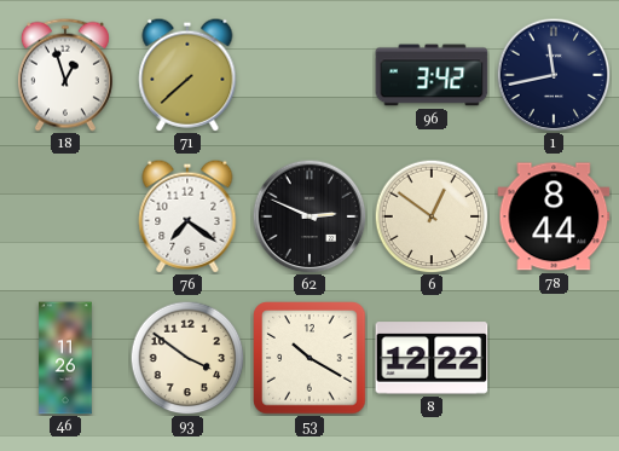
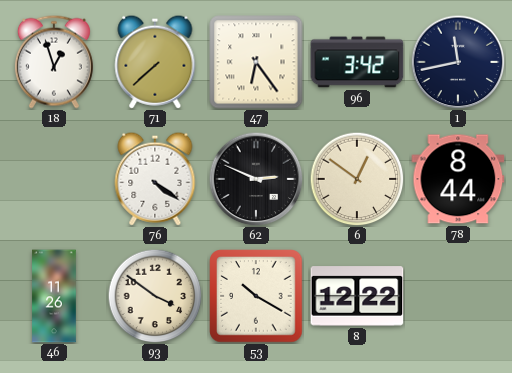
47: none -> 6:24
76: 7:21 -> 4:21
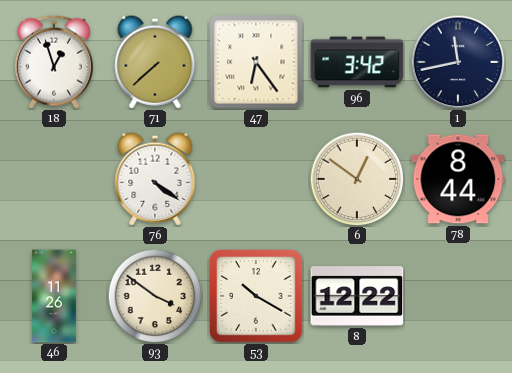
62: 2:49 -> none
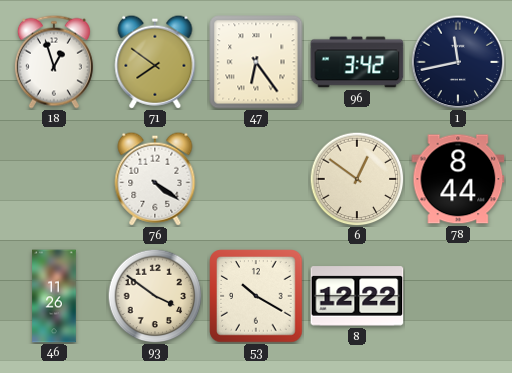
71: 7:38 -> 7:51
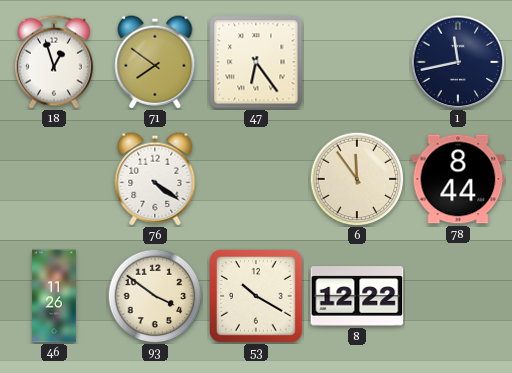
96: 3:42 -> none
6: 12:51 -> 11:54
